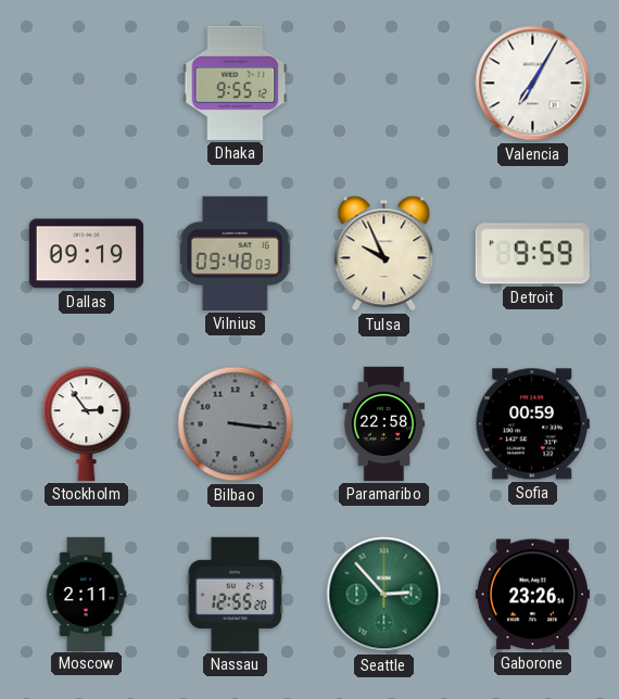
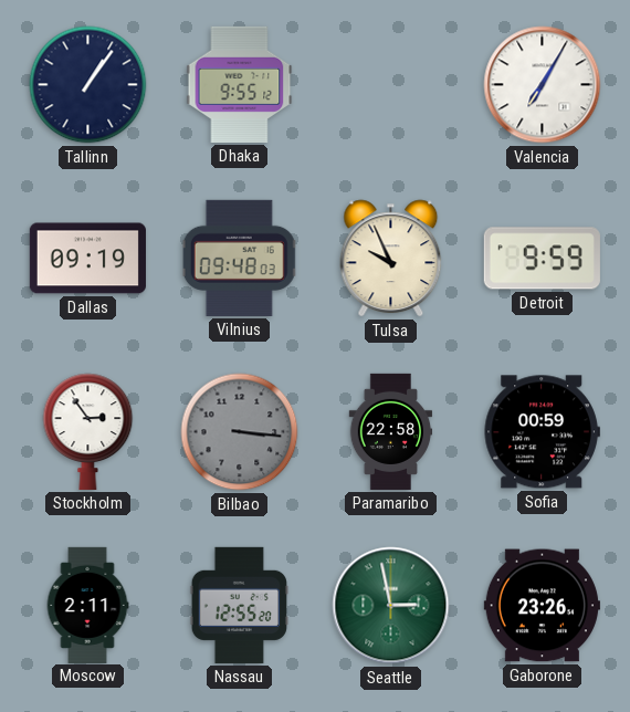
Tallinn: none -> 1:06
Seattle: 2:53 -> 2:58
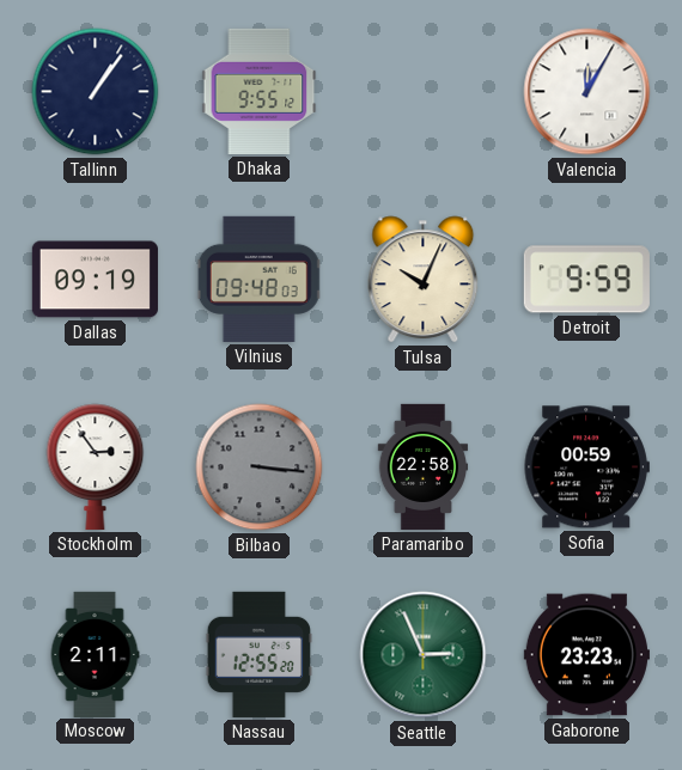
Valencia: 7:05 -> 12:05
Tulsa: 9:56 -> 10:04
Seattle: 2:58 -> 2:56
Gaborone: 23:26 -> 23:23
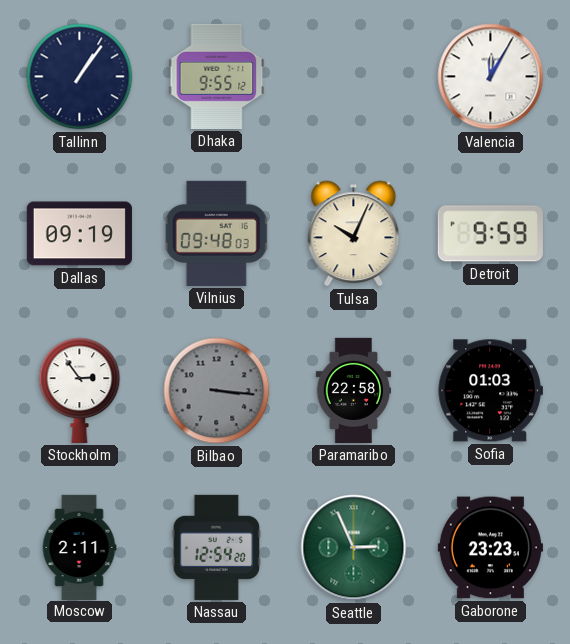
Sofia: 00:59 -> 01:03
Nassau: 12:55 -> 12:54
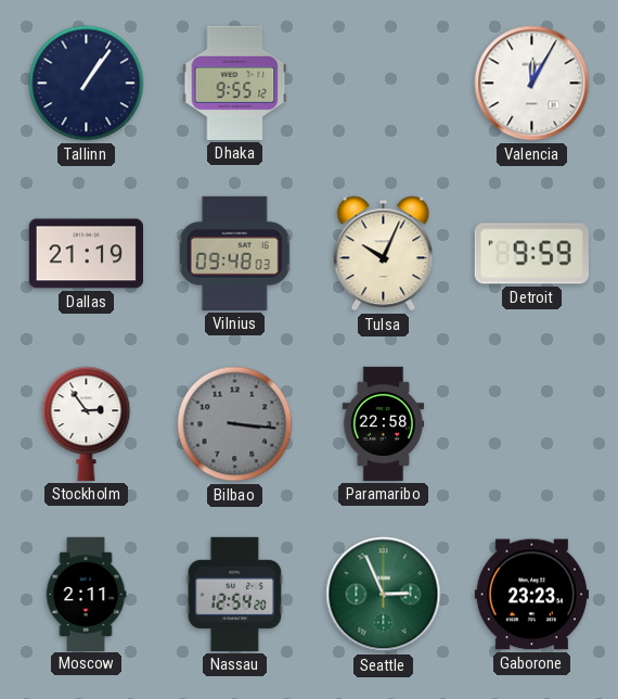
Dallas: 09:19 -> 21:19
Sofia: 01:03 -> none
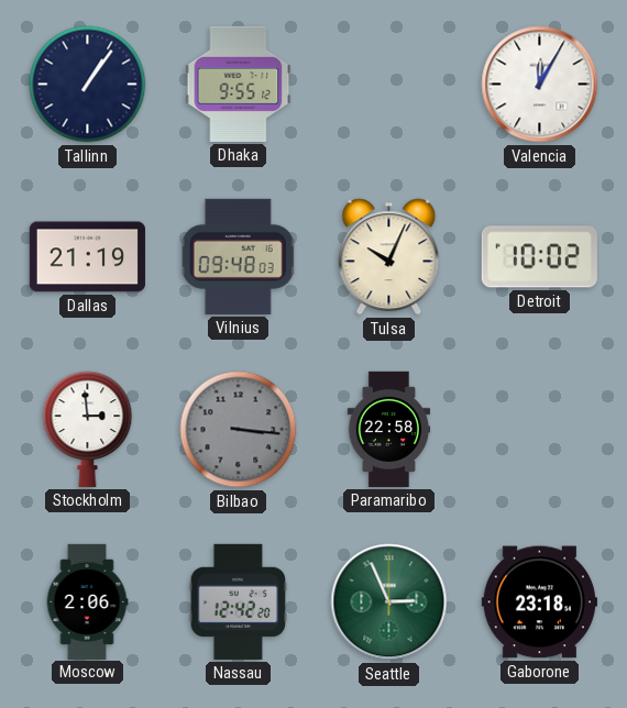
Detroit: 9:59 -> 10:02
Stockholm: 2:54 -> 2:59
Moscow: 2:11 -> 2:06
Nassau: 12:54 -> 12:42
Gaborone: 23:23 -> 23:18
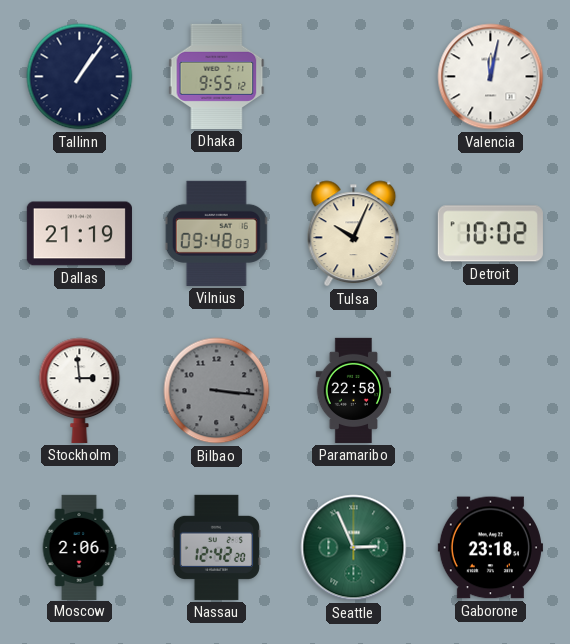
Valencia: 12:05 -> 12:02
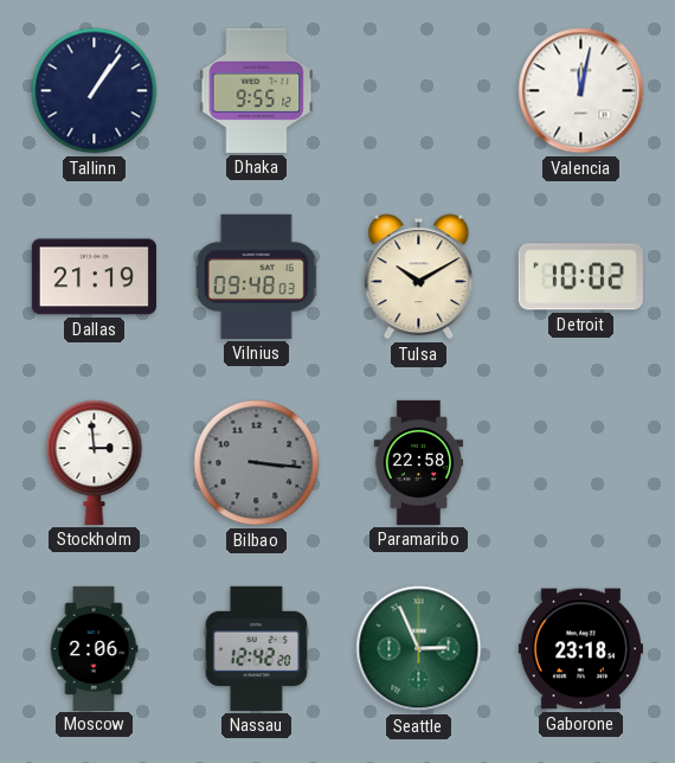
Tulsa: 10:04 -> 10:10
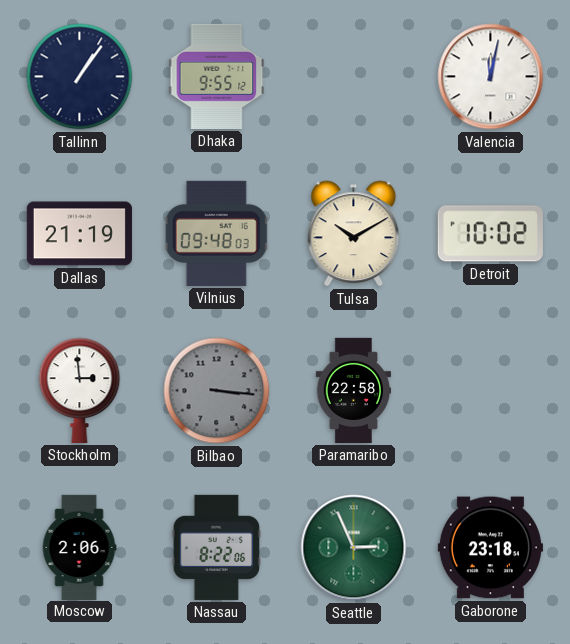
Nassau: 12:42 -> 8:22
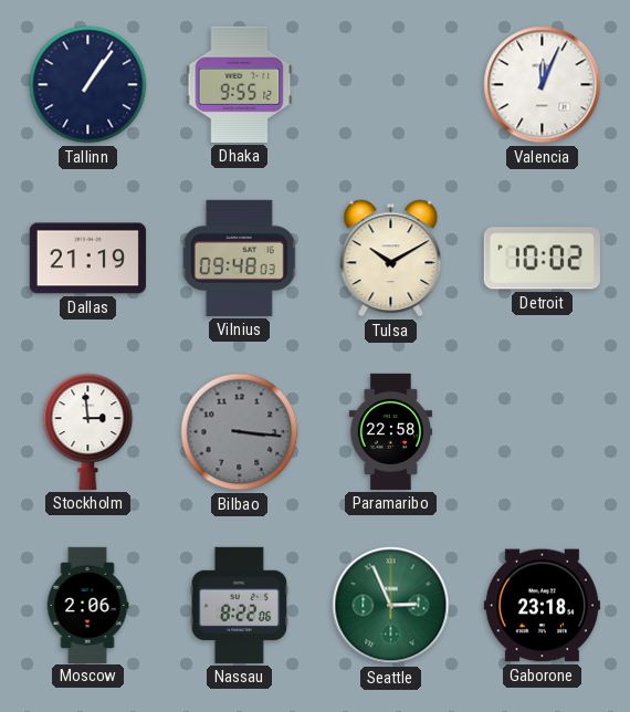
Valencia: 12:02 -> 12:04
